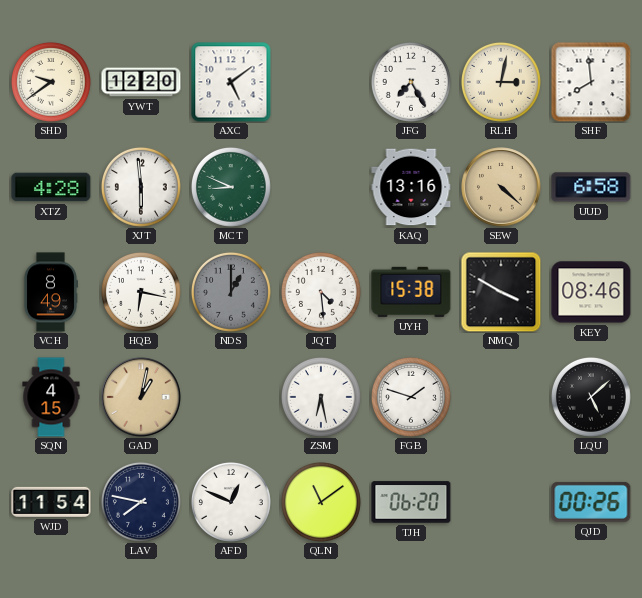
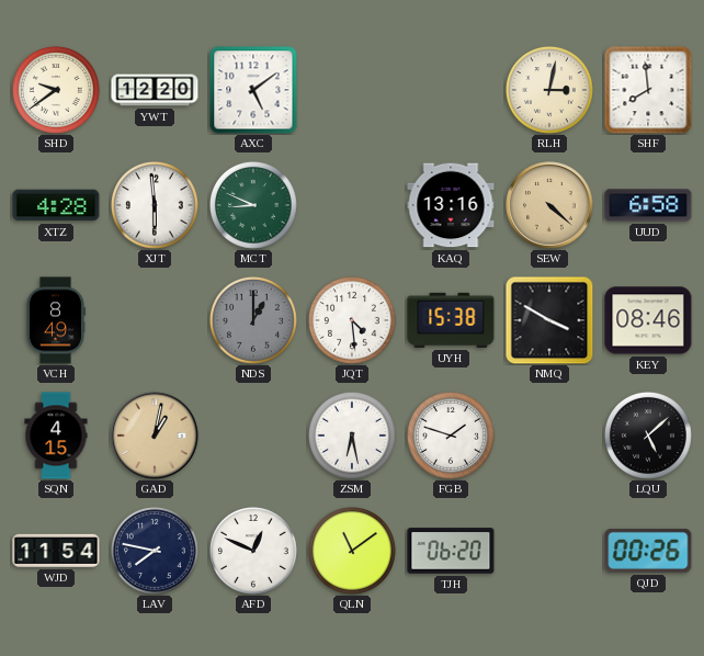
JFG: 7:25 -> none
HQB: 6:17 -> none
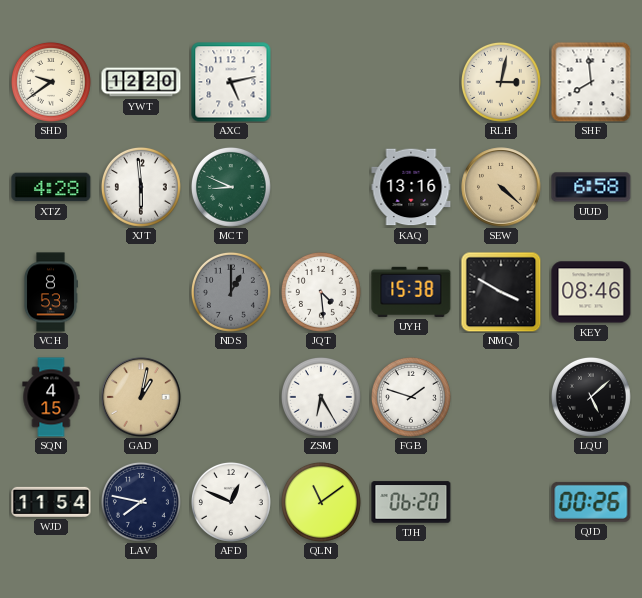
AXC: 5:09 -> 5:13
VCH: 8:49 -> 8:53
ZSM: 6:28 -> 6:25
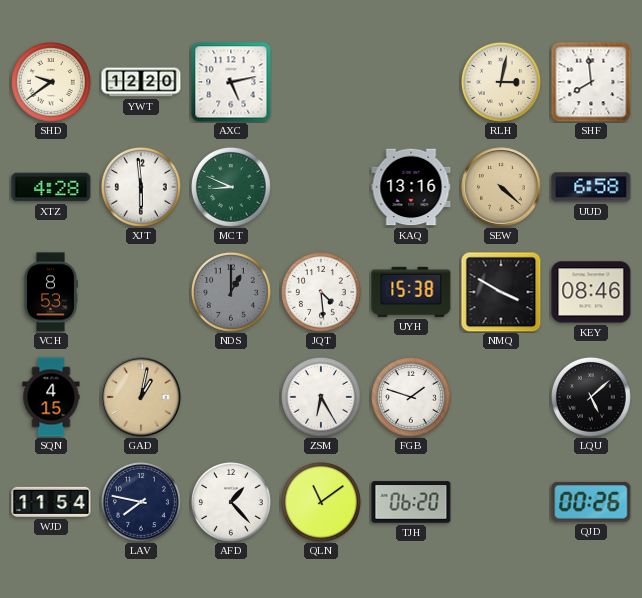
AFD: 12:49 -> 1:23
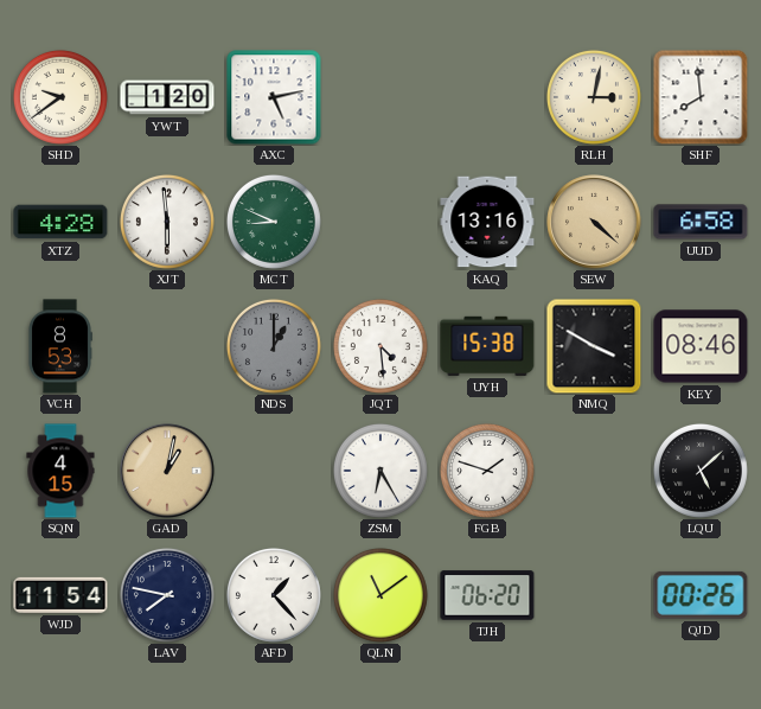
YWT: 12:20 -> 1:20
